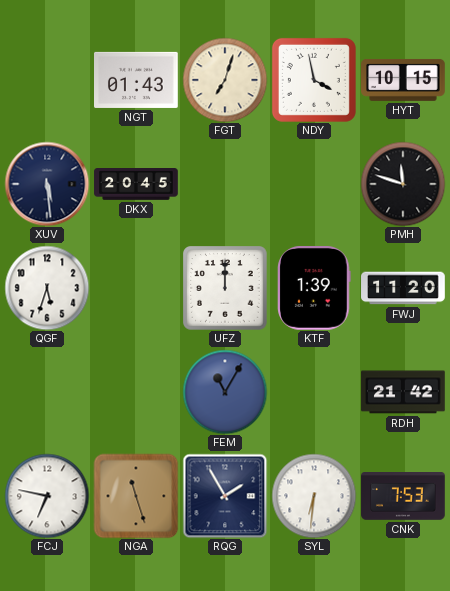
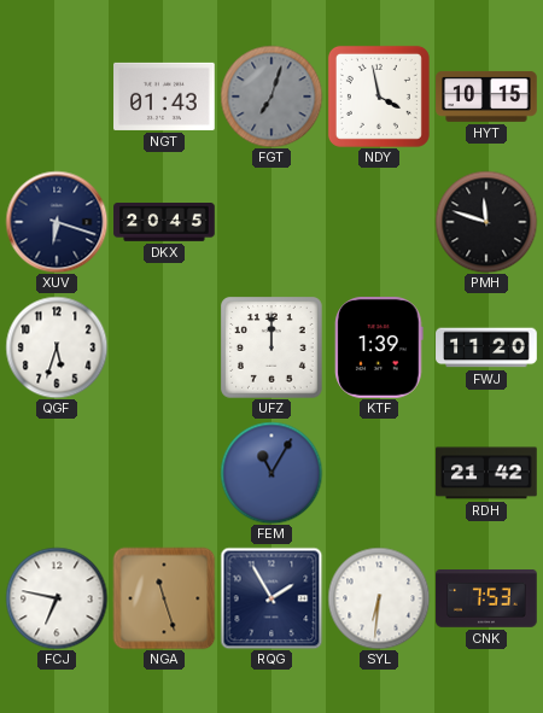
FGT dial: cream -> grey
XUV: 5:29 -> 6:18
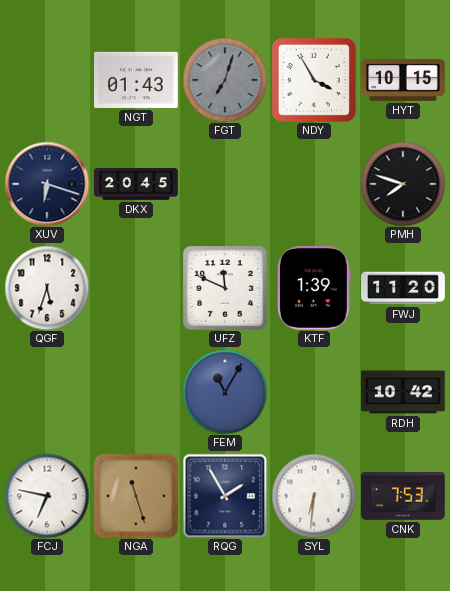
NDY: 3:58 -> 3:55
PMH: 11:48 -> 7:48
UFZ: 12:00 -> 11:49
RDH: 21:42 -> 10:42
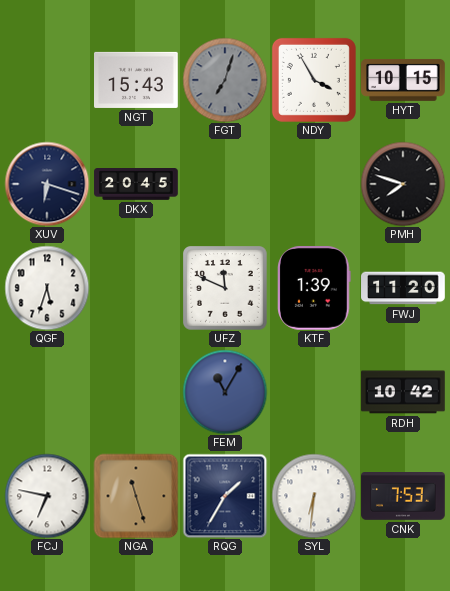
NGT: 01:43 -> 15:43
RQG: 1:55 -> 1:35
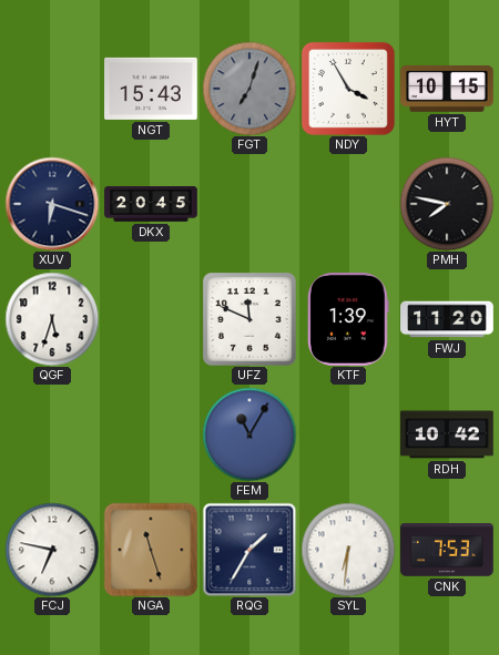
PMH: 7:48 -> 7:47
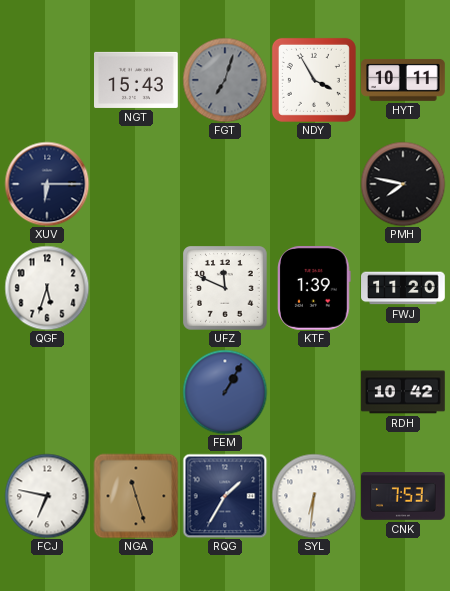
HYT: 10:15 -> 10:11
XUV: 6:18 -> 6:15
DKX: 20:45 -> none
FEM: 11:05 -> 1:05
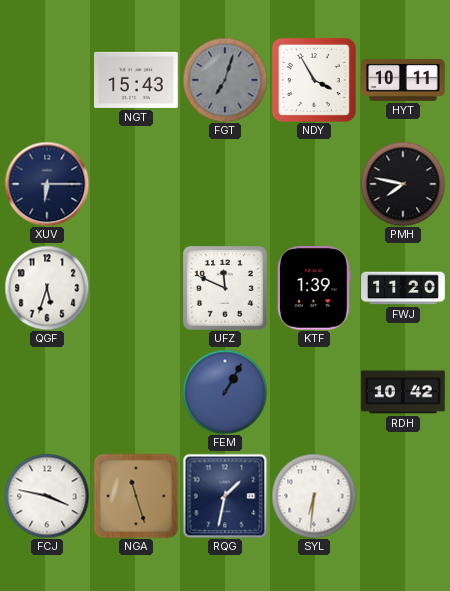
FCJ: 6:47 -> 3:47
RQG: 1:35 -> 1:32
CNK: 7:53 -> none
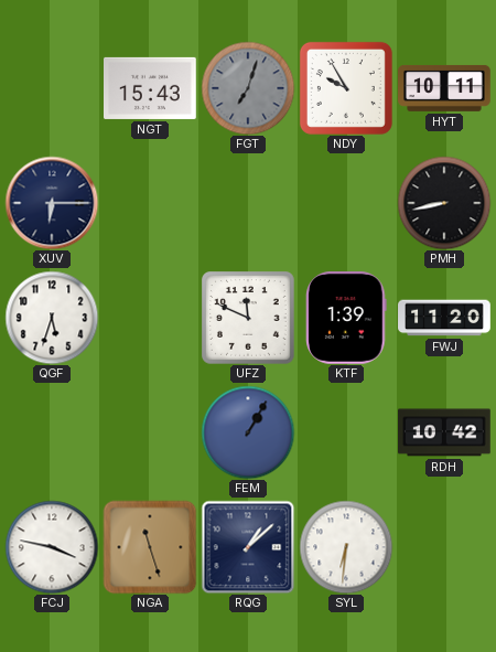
NDY: 3:55 -> 9:55
PMH: 7:47 -> 8:43
RQG: 1:32 -> 1:08
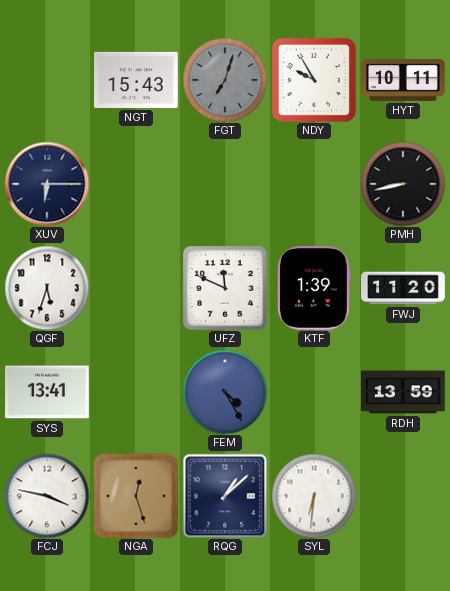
SYS: none -> 13:41
FEM: 1:05 -> 4:25
RDH: 10:42 -> 13:59
NGA: 11:27 -> 12:27
